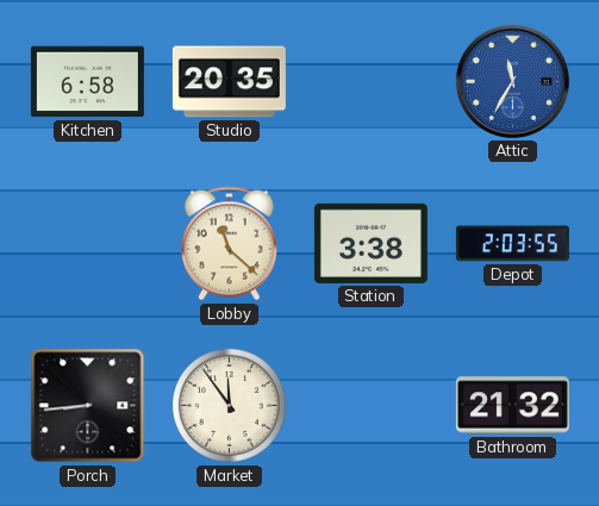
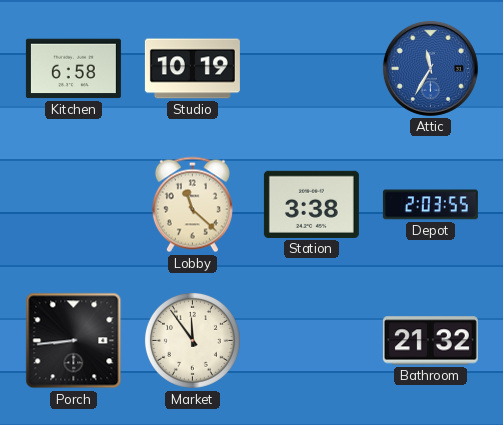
Studio: 20:35 -> 10:19
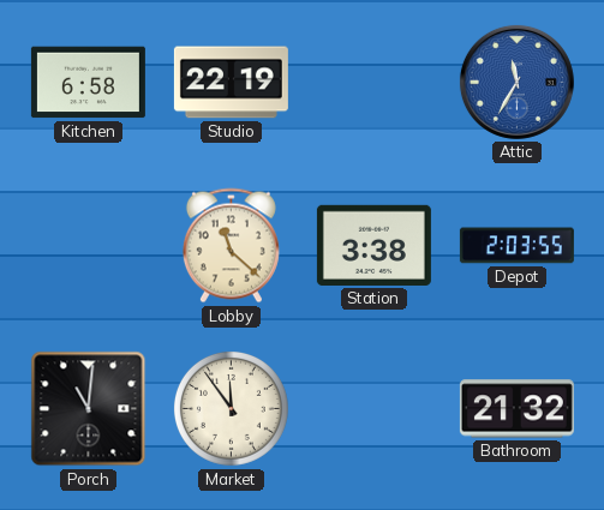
Studio: 10:19 -> 22:19
Porch: 8:44 -> 11:01
